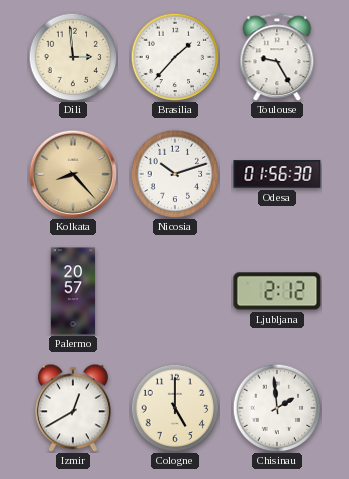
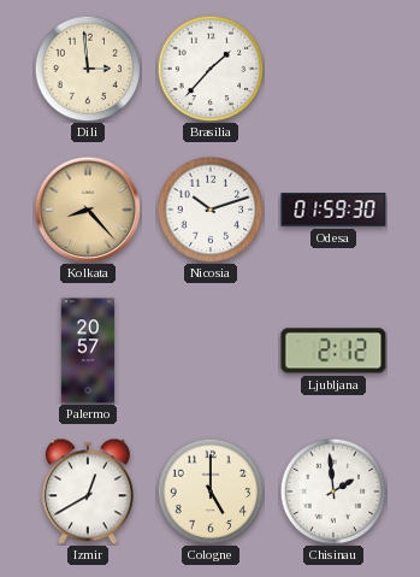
Toulouse: 9:25 -> none
Odesa: 01:56 -> 01:59
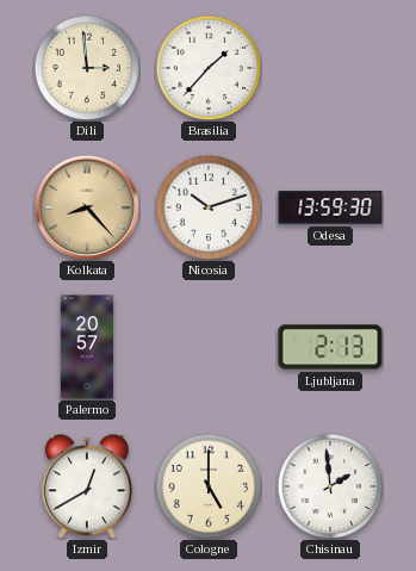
Odesa: 01:59 -> 13:59
Ljubljana: 2:12 -> 2:13
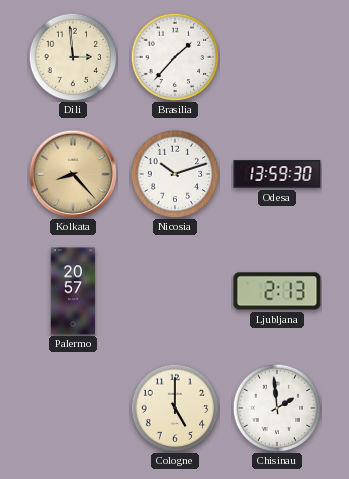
Izmir: 12:40 -> none
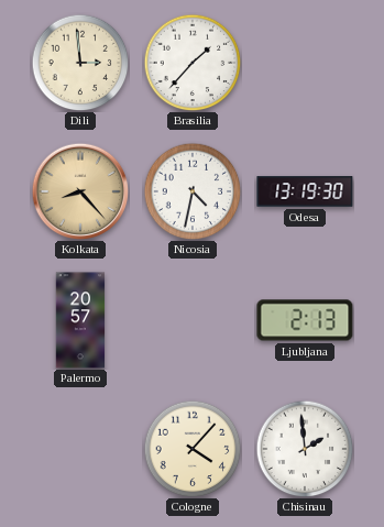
Nicosia: 10:12 -> 4:32
Odesa: 13:59 -> 13:19
Cologne: 5:00 -> 4:07
